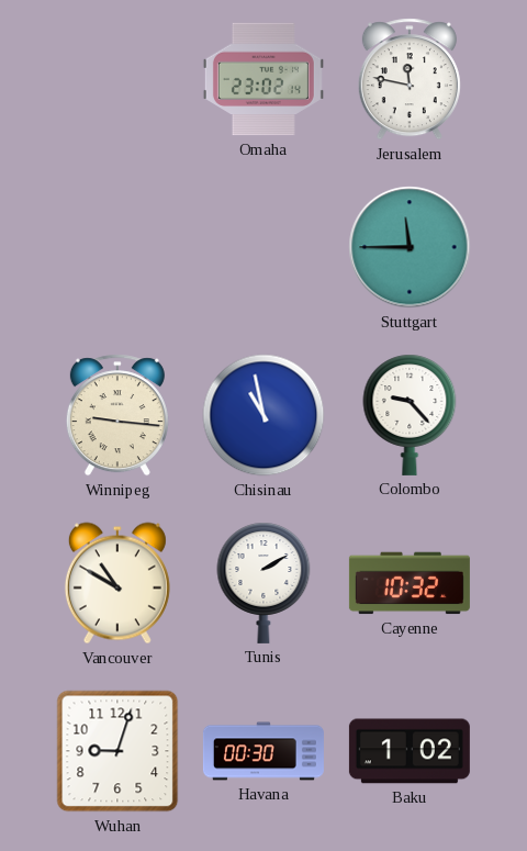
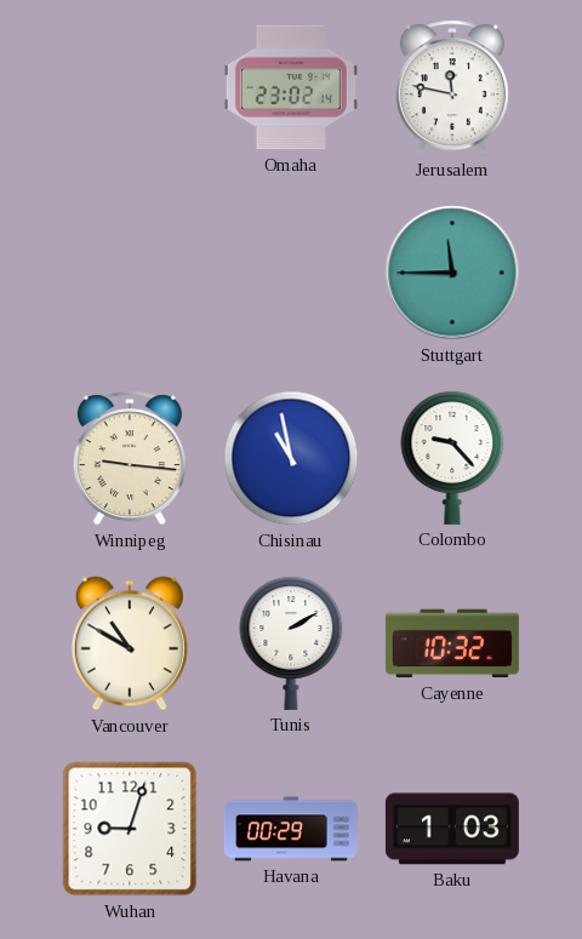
Havana: 00:30 -> 00:29
Baku: 1:02 -> 1:03
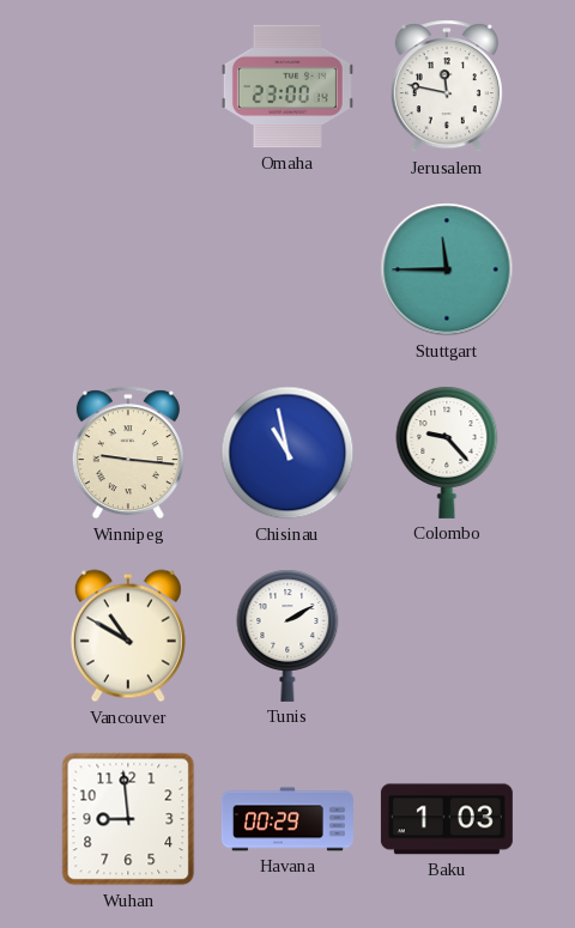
Omaha: 23:02 -> 23:00
Cayenne: 10:32 -> none
Wuhan: 9:03 -> 8:59
